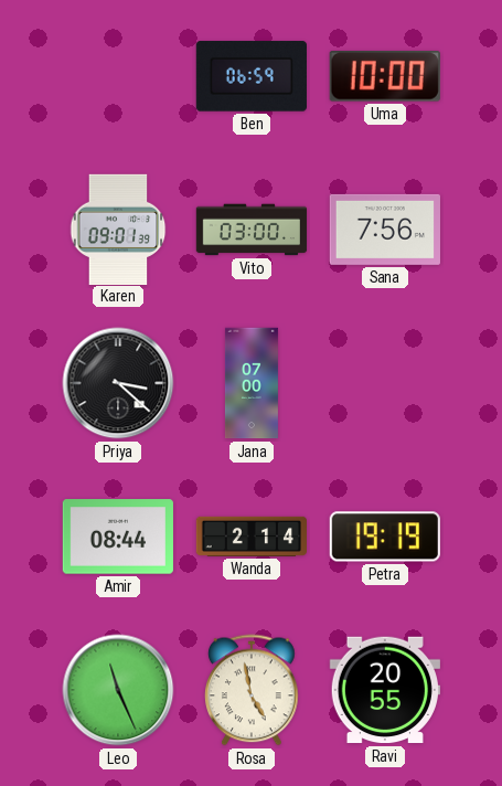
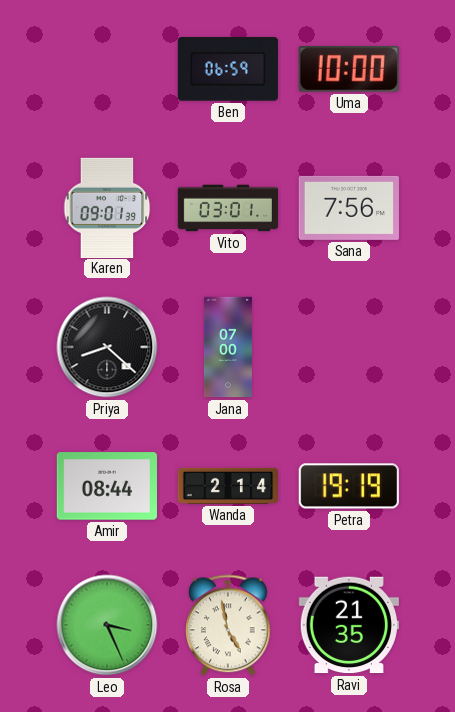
Vito: 03:00 -> 03:01
Priya: 3:22 -> 8:22
Leo: 11:26 -> 3:26
Ravi: 20:55 -> 21:35
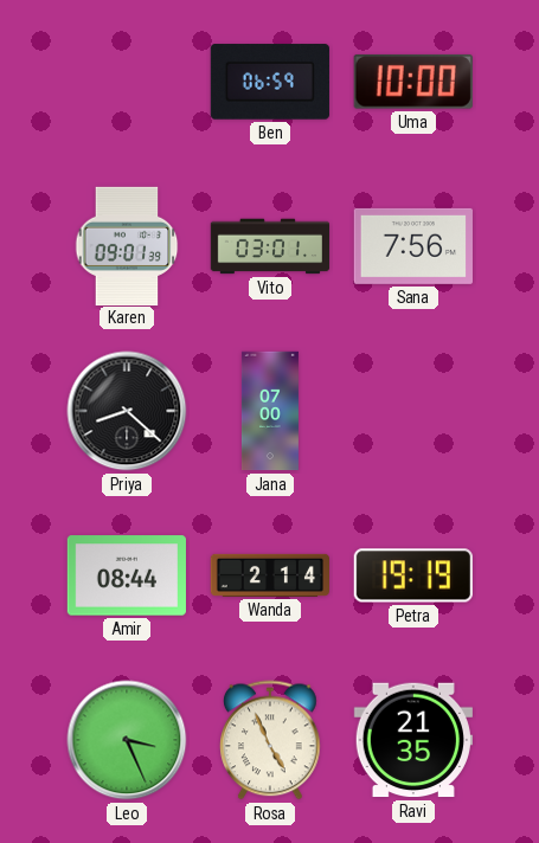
Rosa: 4:58 -> 4:56
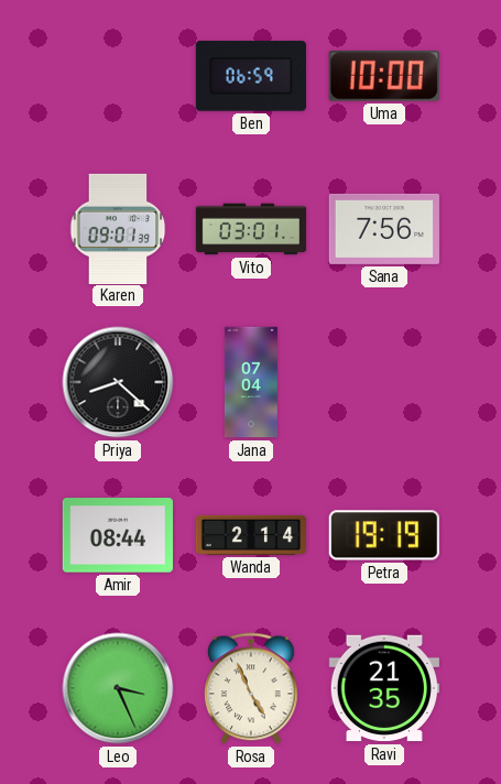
Jana: 07:00 -> 07:04
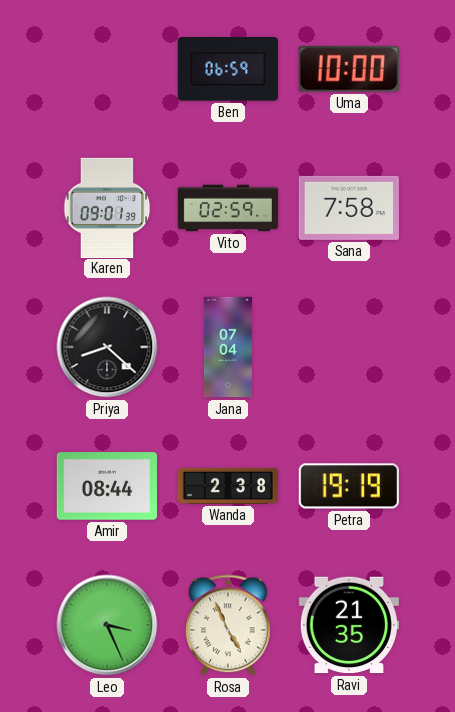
Vito: 03:01 -> 02:59
Sana: 7:56 -> 7:58
Wanda: 2:14 -> 2:38
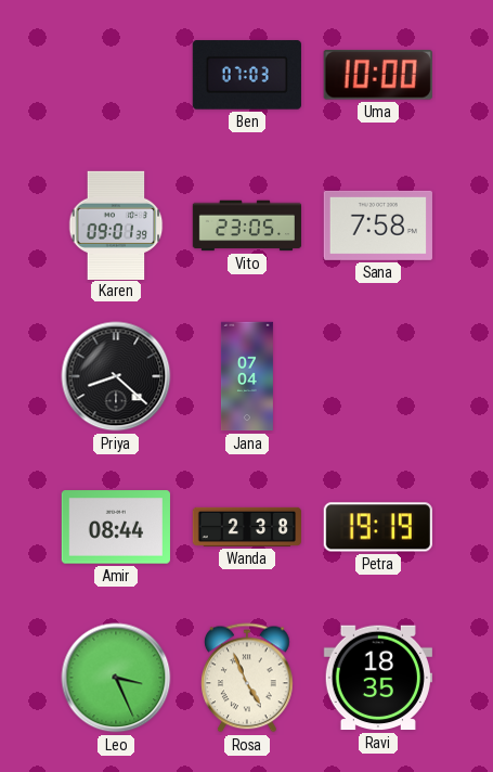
Ben: 06:59 -> 07:03
Vito: 02:59 -> 23:05
Ravi: 21:35 -> 18:35
